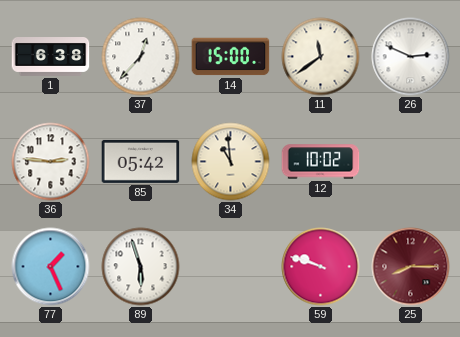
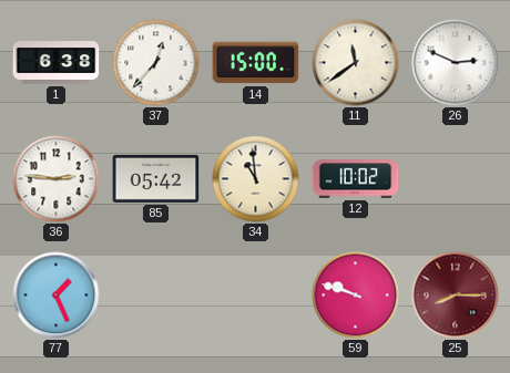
89: 5:57 -> none
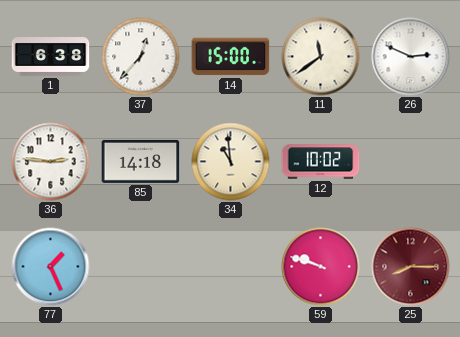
85: 05:42 -> 14:18
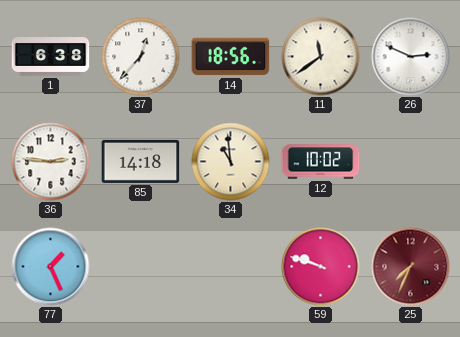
14: 15:00 -> 18:56
25: 8:15 -> 7:34
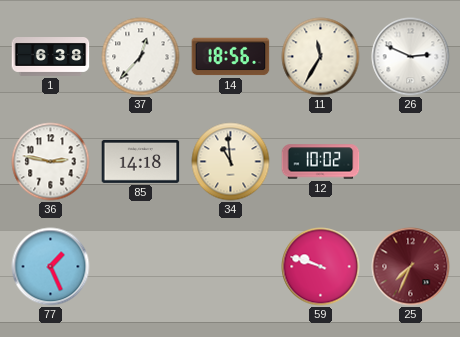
11: 11:39 -> 11:35
36: 2:46 -> 2:47
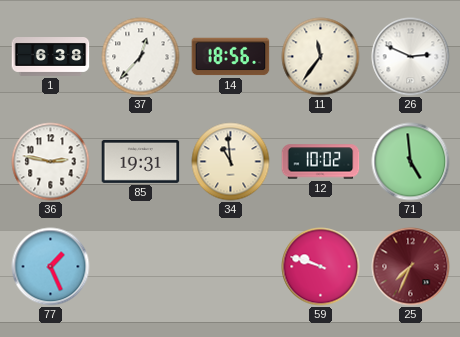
11: 11:35 -> 11:36
85: 14:18 -> 19:31
71: none -> 4:59
